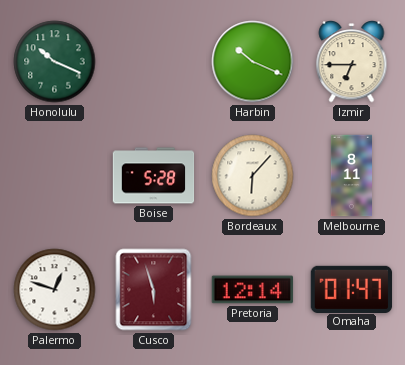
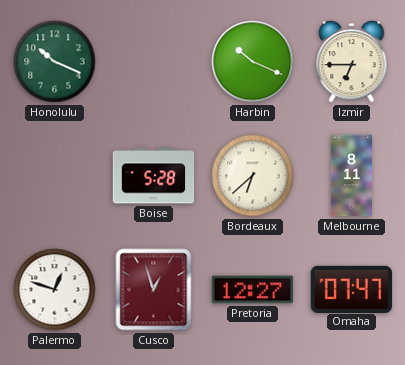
Bordeaux: 6:07 -> 6:38
Cusco: 5:57 -> 12:57
Pretoria: 12:14 -> 12:27
Omaha: 01:47 -> 07:47
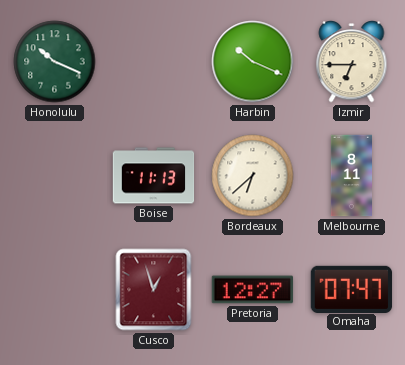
Boise: 5:28 -> 11:13
Palermo: 12:48 -> none
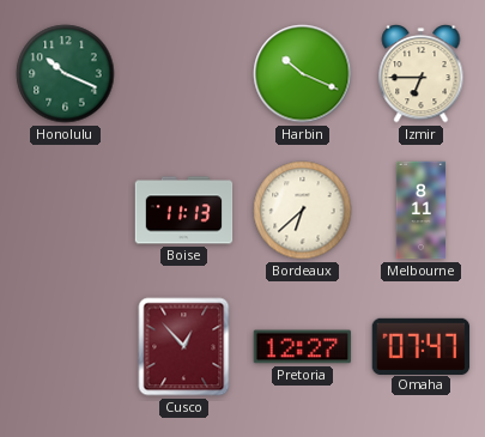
Cusco: 12:57 -> 12:53
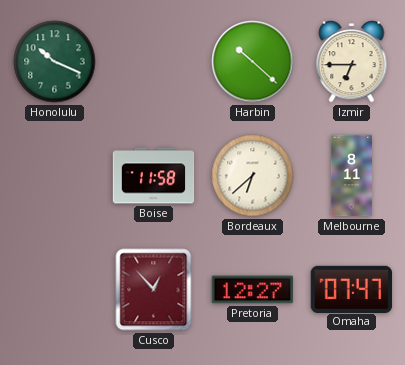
Harbin: 10:19 -> 10:22
Boise: 11:13 -> 11:58
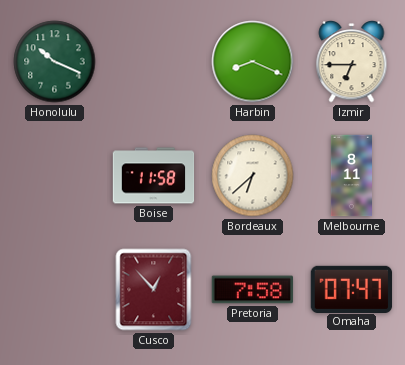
Harbin: 10:22 -> 8:19
Pretoria: 12:27 -> 7:58
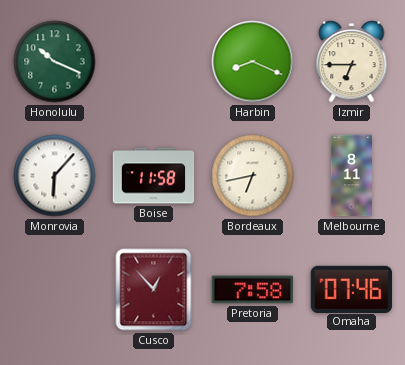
Monrovia: none -> 6:07
Bordeaux: 6:38 -> 6:43
Omaha: 07:47 -> 07:46
